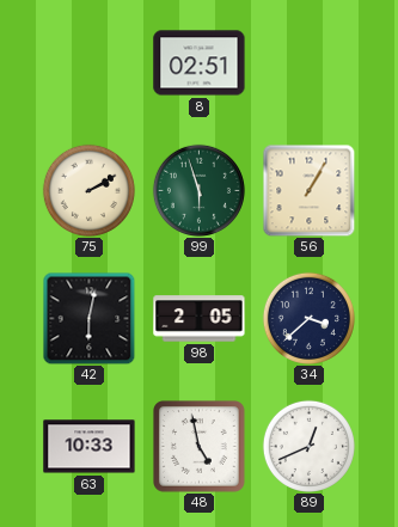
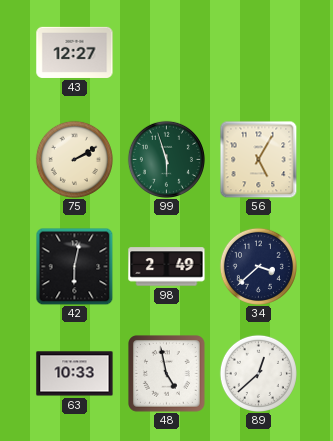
43: none -> 12:27
8: 02:51 -> none
56: 1:05 -> 5:05
98: 2:05 -> 2:49
89: 12:41 -> 12:38
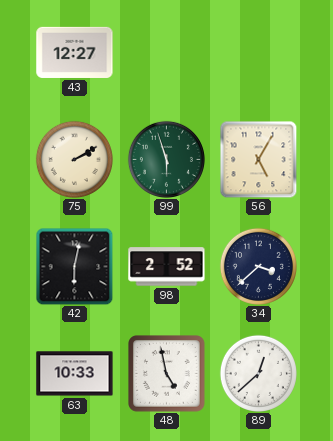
98: 2:49 -> 2:52
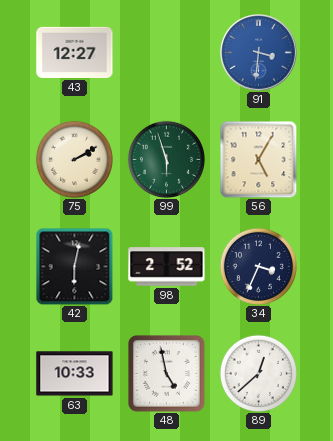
91: none -> 3:31
34: 3:38 -> 3:34
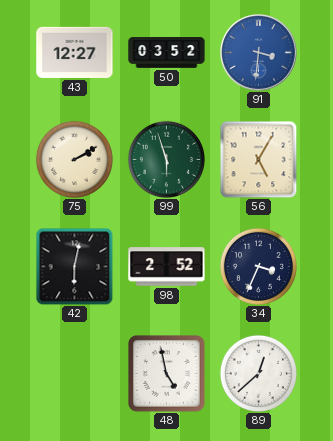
50: none -> 03:52
63: 10:33 -> none
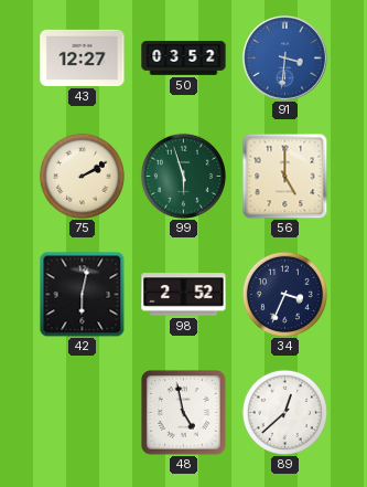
56: 5:05 -> 5:00
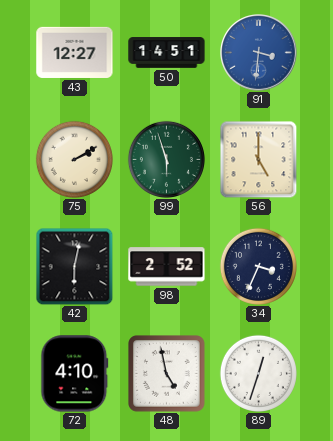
50: 03:52 -> 14:51
72: none -> 4:10
89: 12:38 -> 12:33
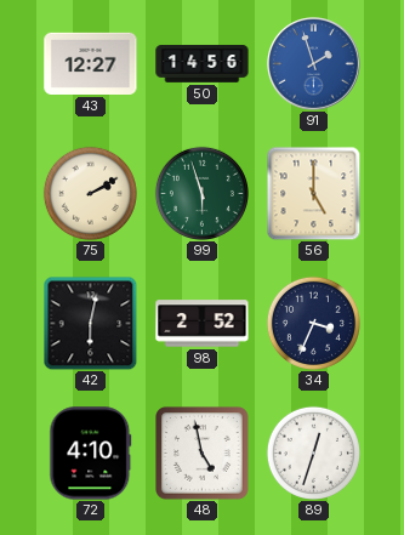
50: 14:51 -> 14:56
91: 3:31 -> 1:57
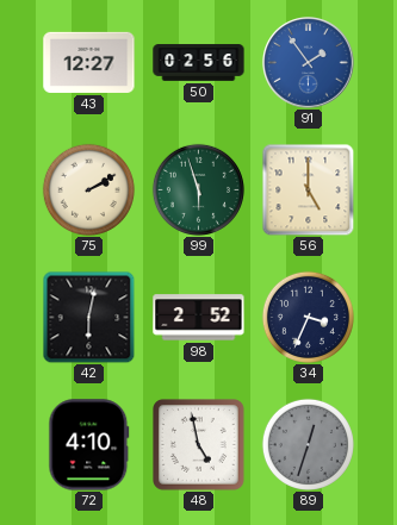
50: 14:56 -> 02:56
91: 1:57 -> 1:54
89 dial: white -> grey
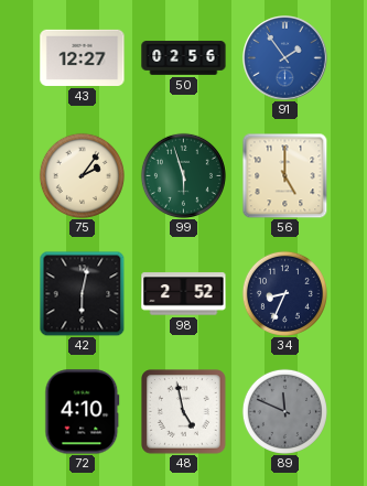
75: 2:10 -> 2:06
34: 3:34 -> 8:34
89: 12:33 -> 11:49
